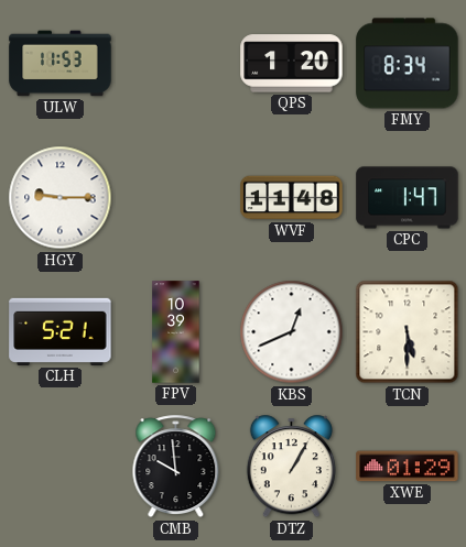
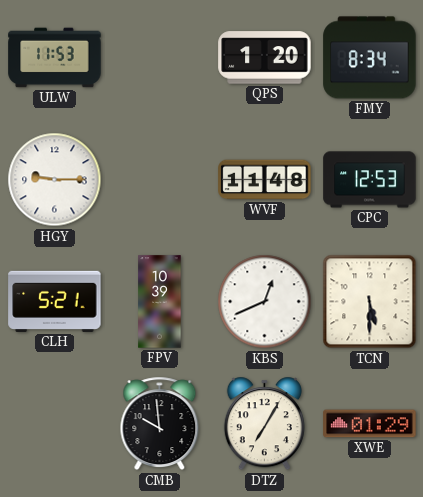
CPC: 1:47 -> 12:53
DTZ: 1:05 -> 7:05
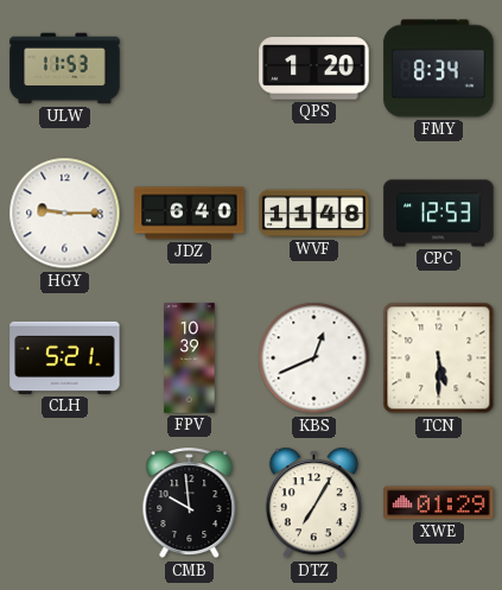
JDZ: none -> 6:40
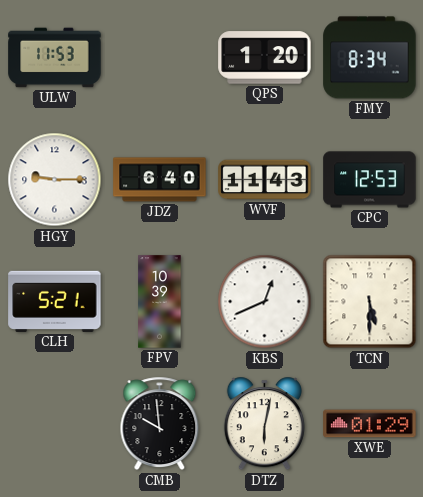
WVF: 11:48 -> 11:43
DTZ: 7:05 -> 6:02
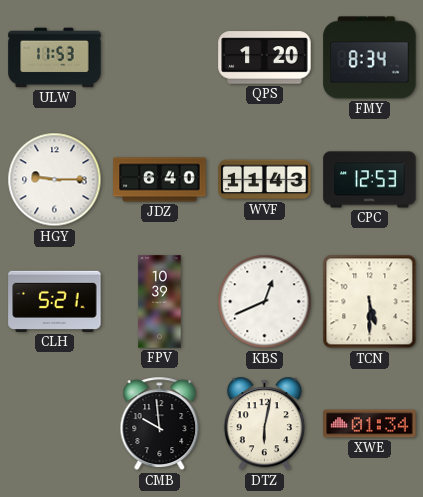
XWE: 01:29 -> 01:34
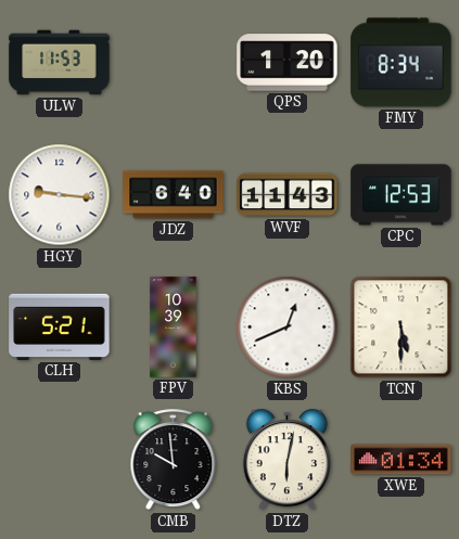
HGY: 9:15 -> 9:16
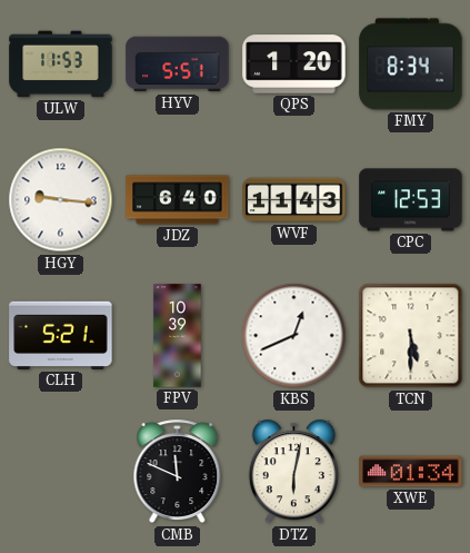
HYV: none -> 5:51
CMB: 9:59 -> 11:49
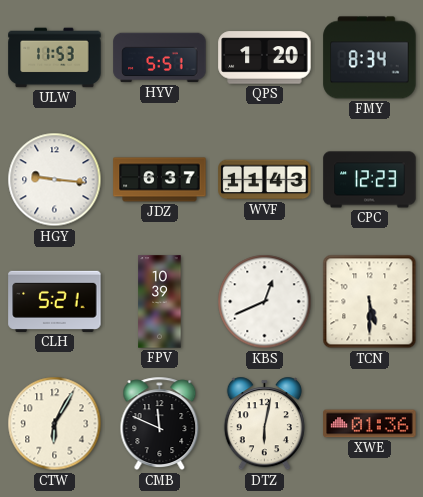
JDZ: 6:40 -> 6:37
CPC: 12:53 -> 12:23
CTW: none -> 6:05
XWE: 01:34 -> 01:36
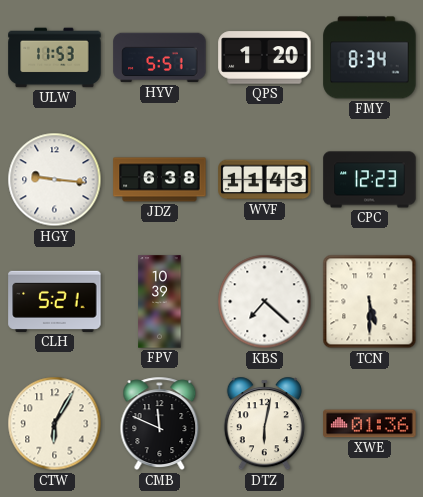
JDZ: 6:37 -> 6:38
KBS: 12:41 -> 7:22
